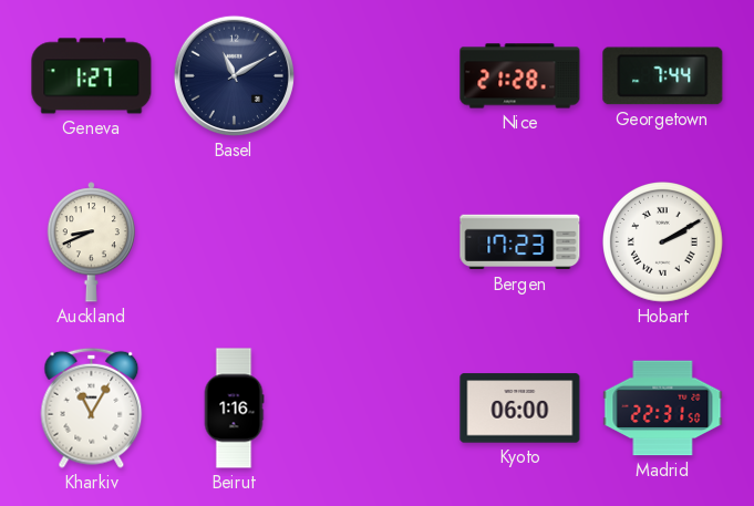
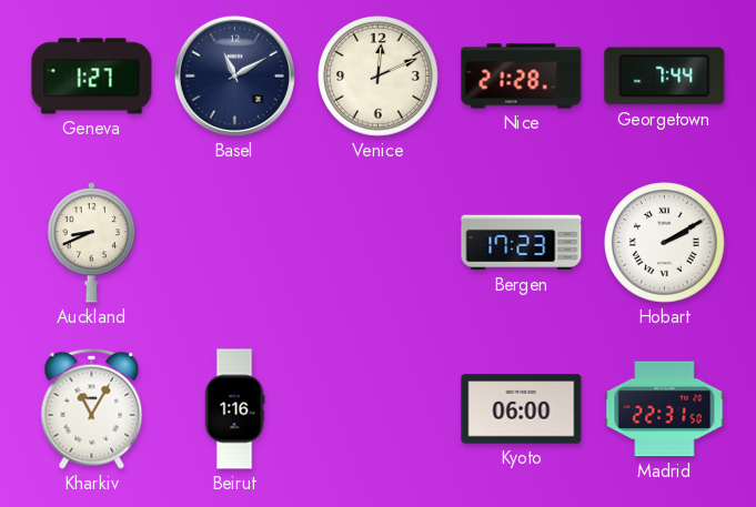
Venice: none -> 12:11
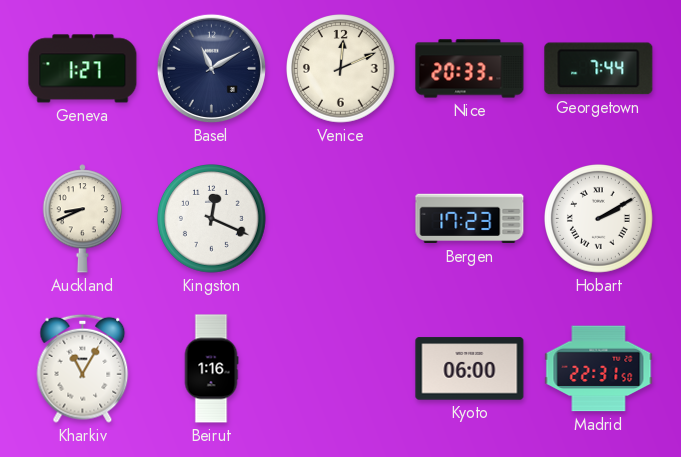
Nice: 21:28 -> 20:33
Kingston: none -> 12:19
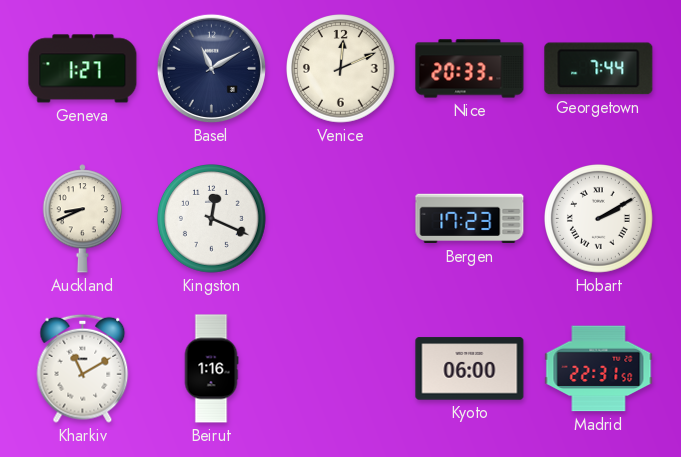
Kharkiv: 11:05 -> 11:10
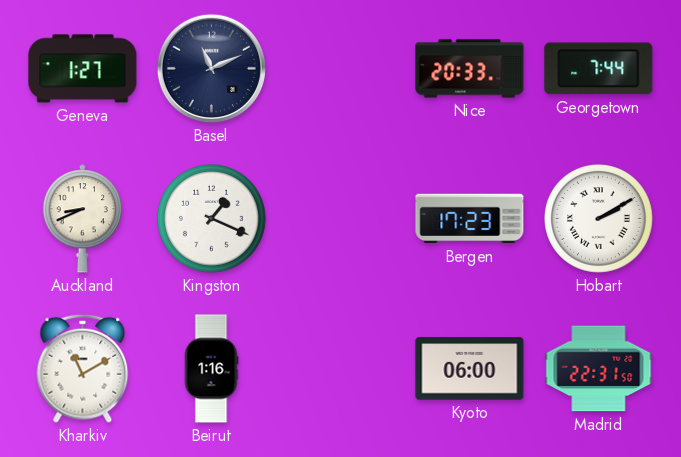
Basel: 11:10 -> 11:11
Venice: 12:11 -> none
Kingston: 12:19 -> 1:19
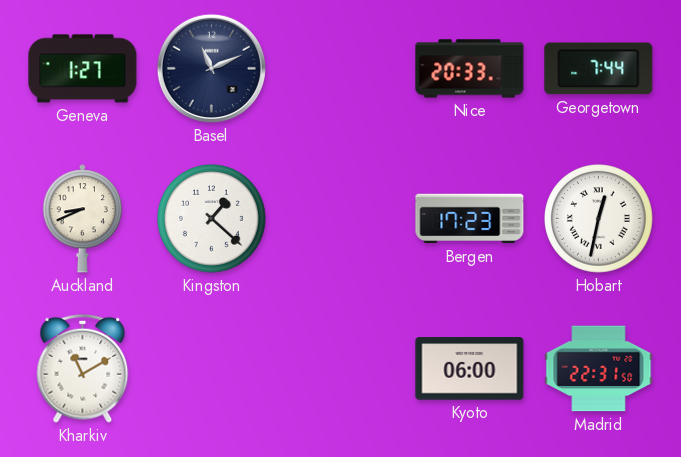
Kingston: 1:19 -> 1:22
Hobart: 2:10 -> 12:32
Beirut: 1:16 -> none
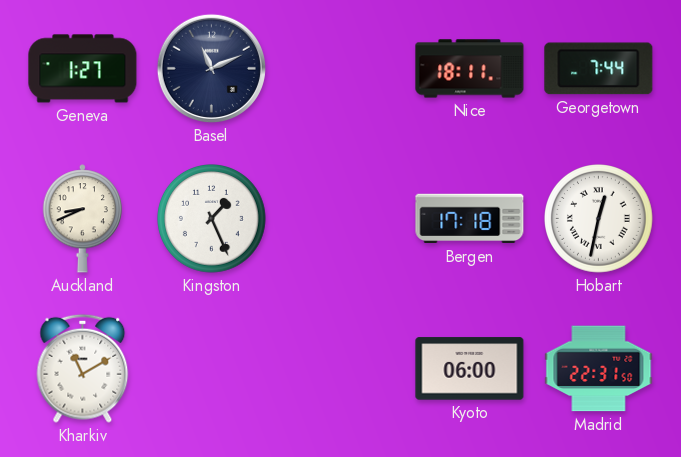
Nice: 20:33 -> 18:11
Kingston: 1:22 -> 1:26
Bergen: 17:23 -> 17:18
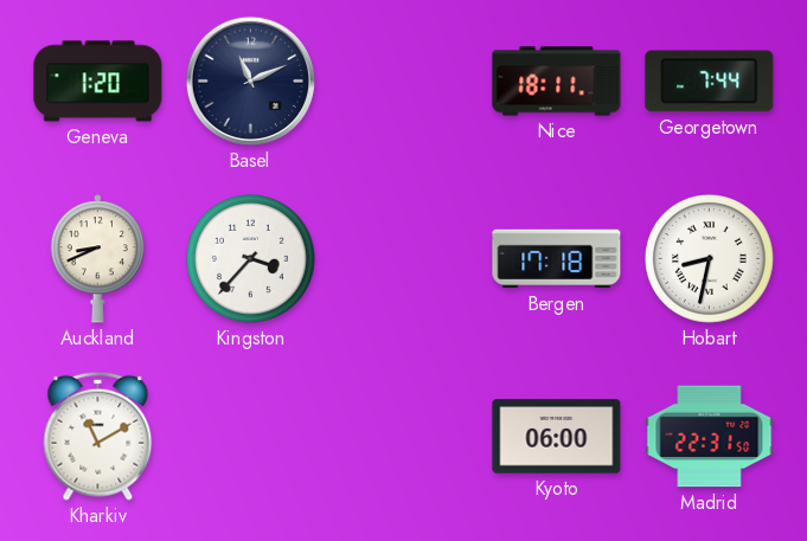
Geneva: 1:27 -> 1:20
Kingston: 1:26 -> 3:37
Hobart: 12:32 -> 8:32
